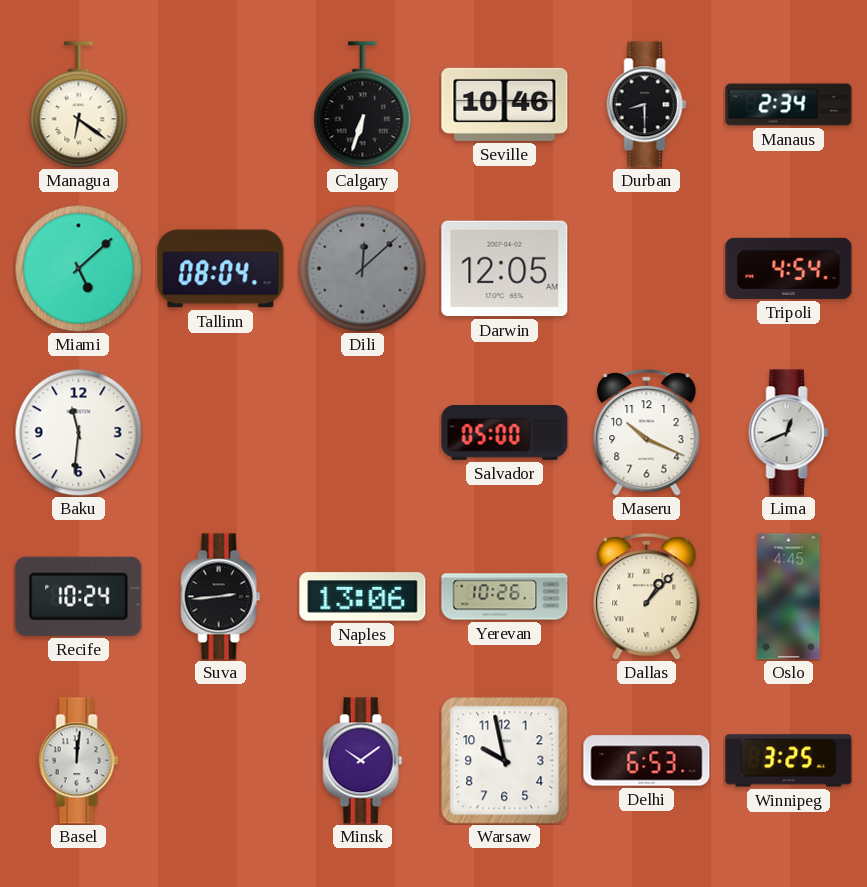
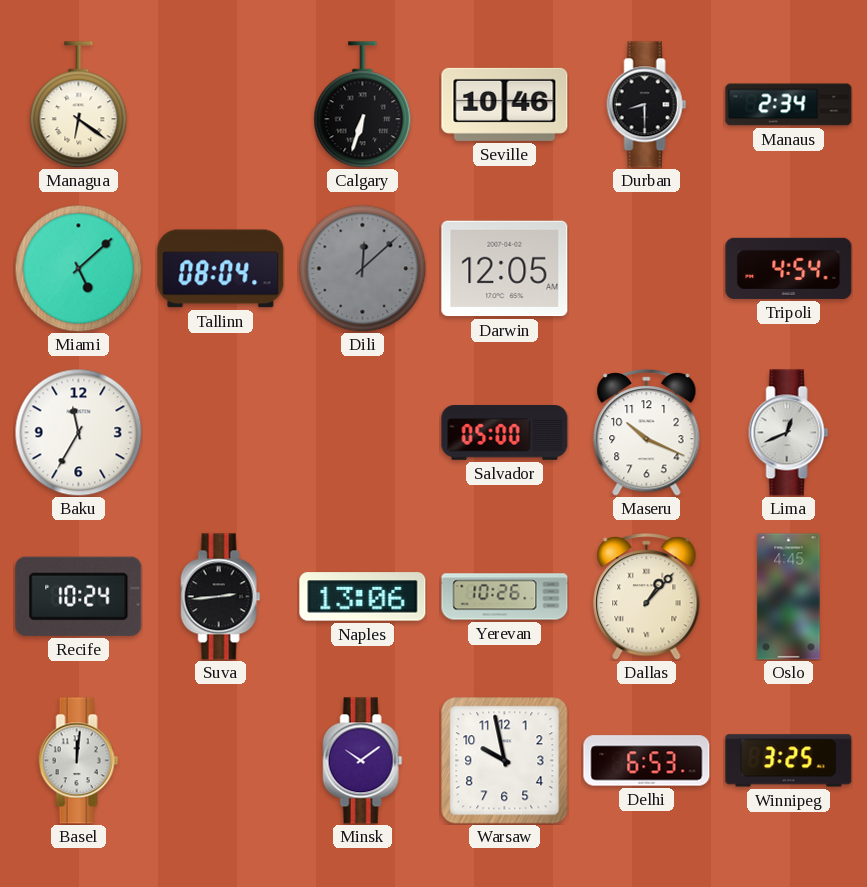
Baku: 11:31 -> 11:35
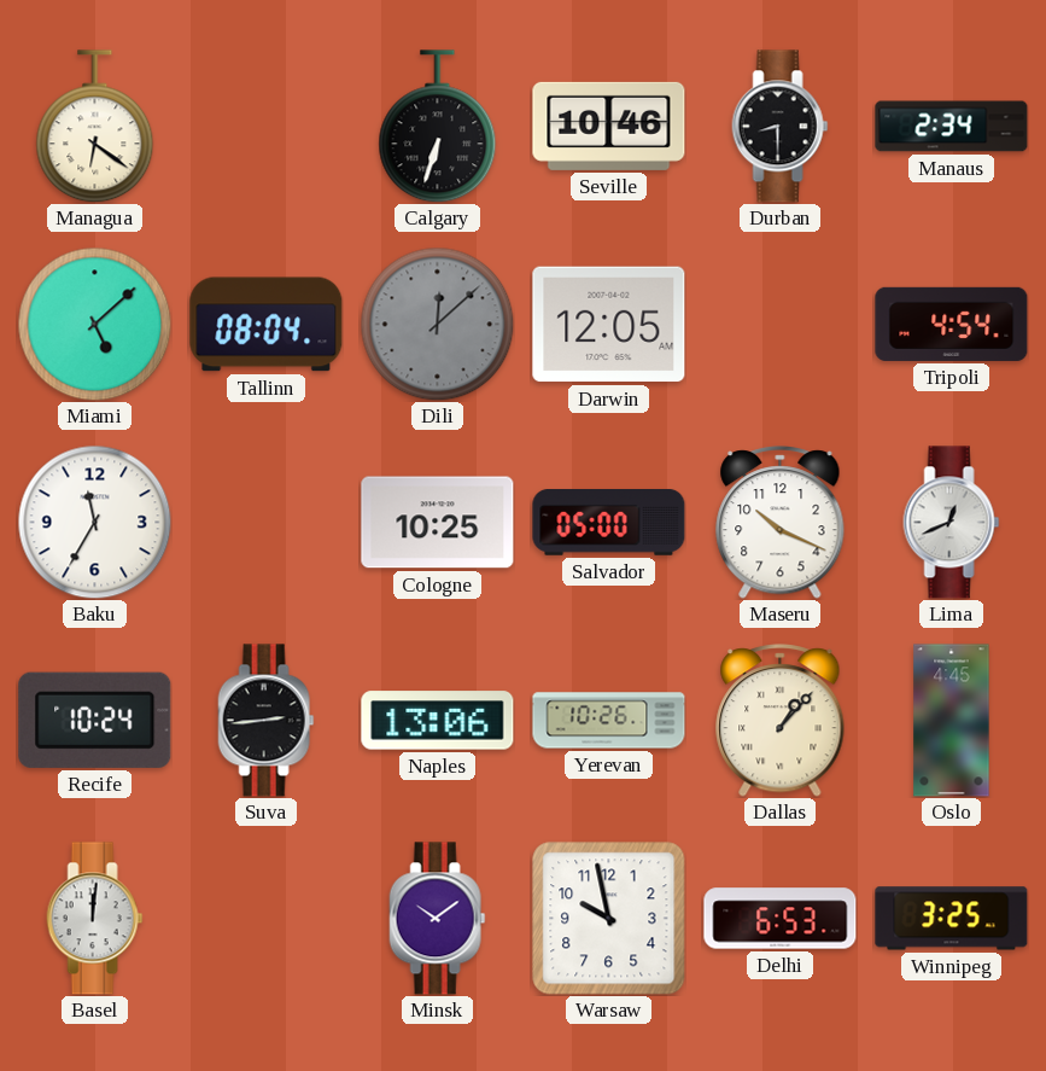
Cologne: none -> 10:25
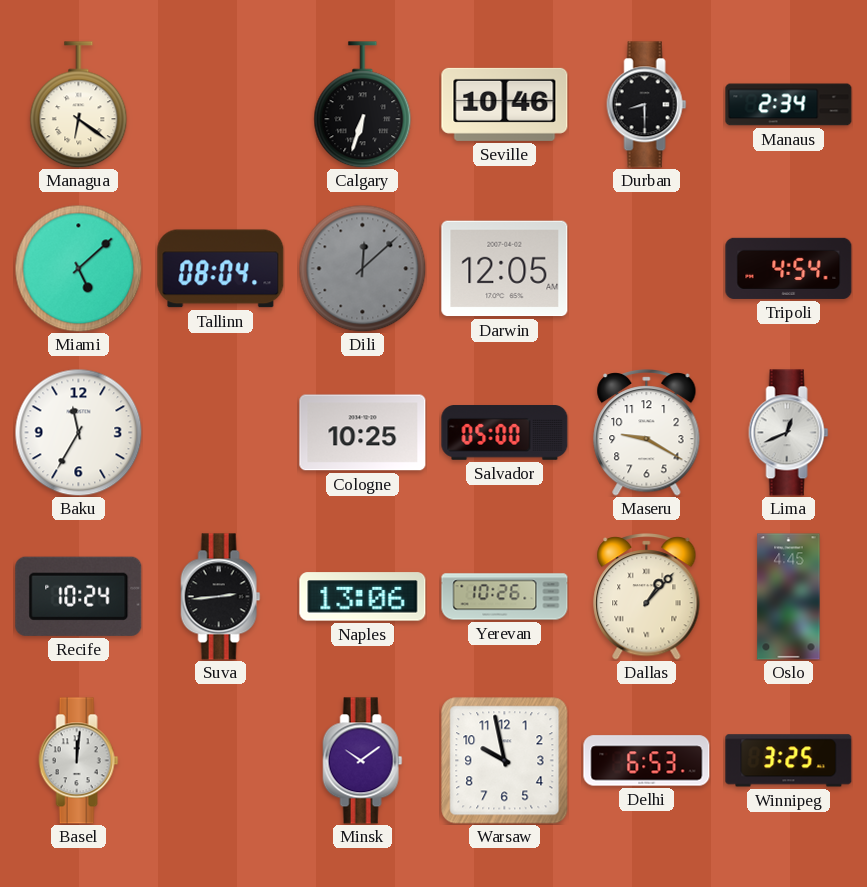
Maseru: 10:19 -> 9:20
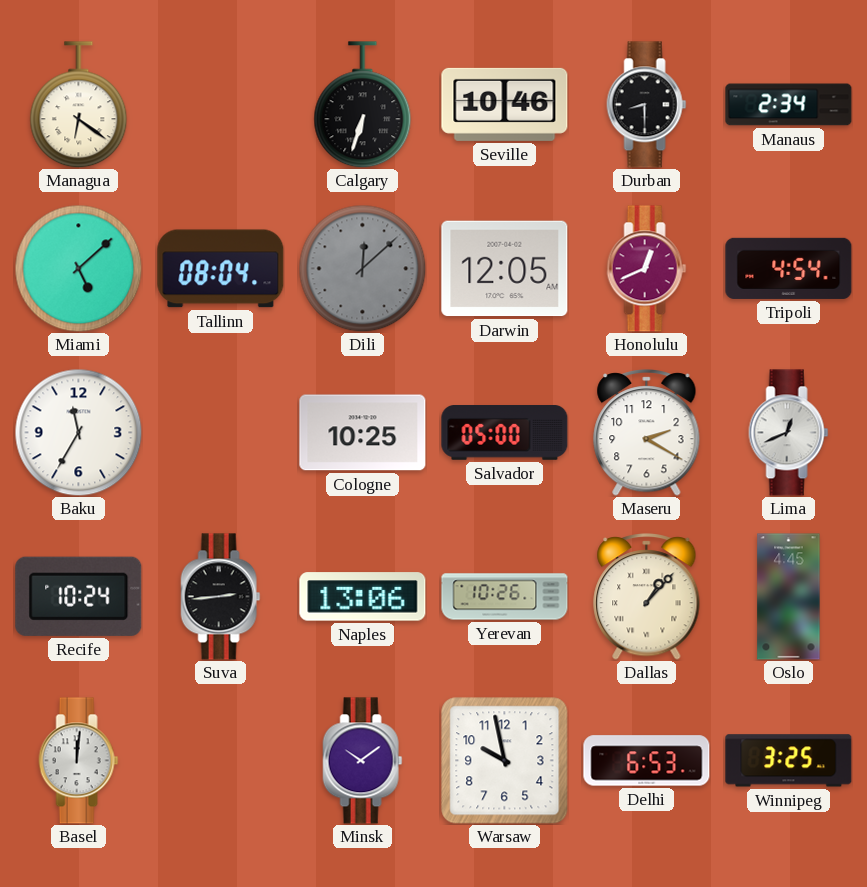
Honolulu: none -> 12:41
Maseru: 9:20 -> 2:20
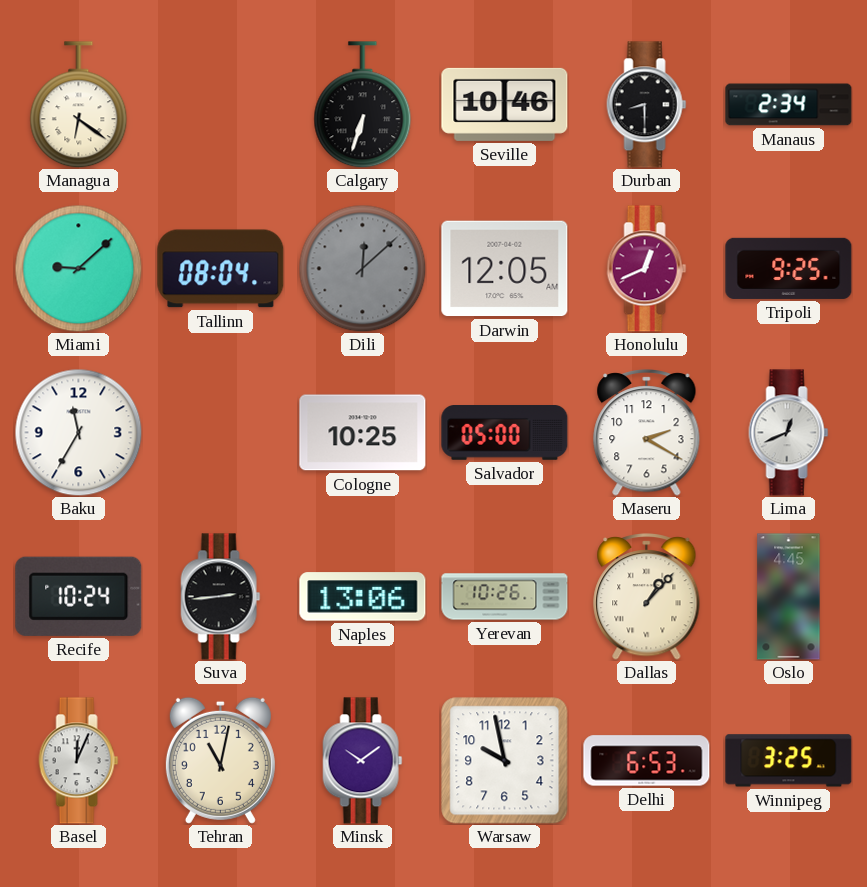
Miami: 5:08 -> 9:08
Tripoli: 4:54 -> 9:25
Basel: 12:01 -> 12:04
Tehran: none -> 11:02
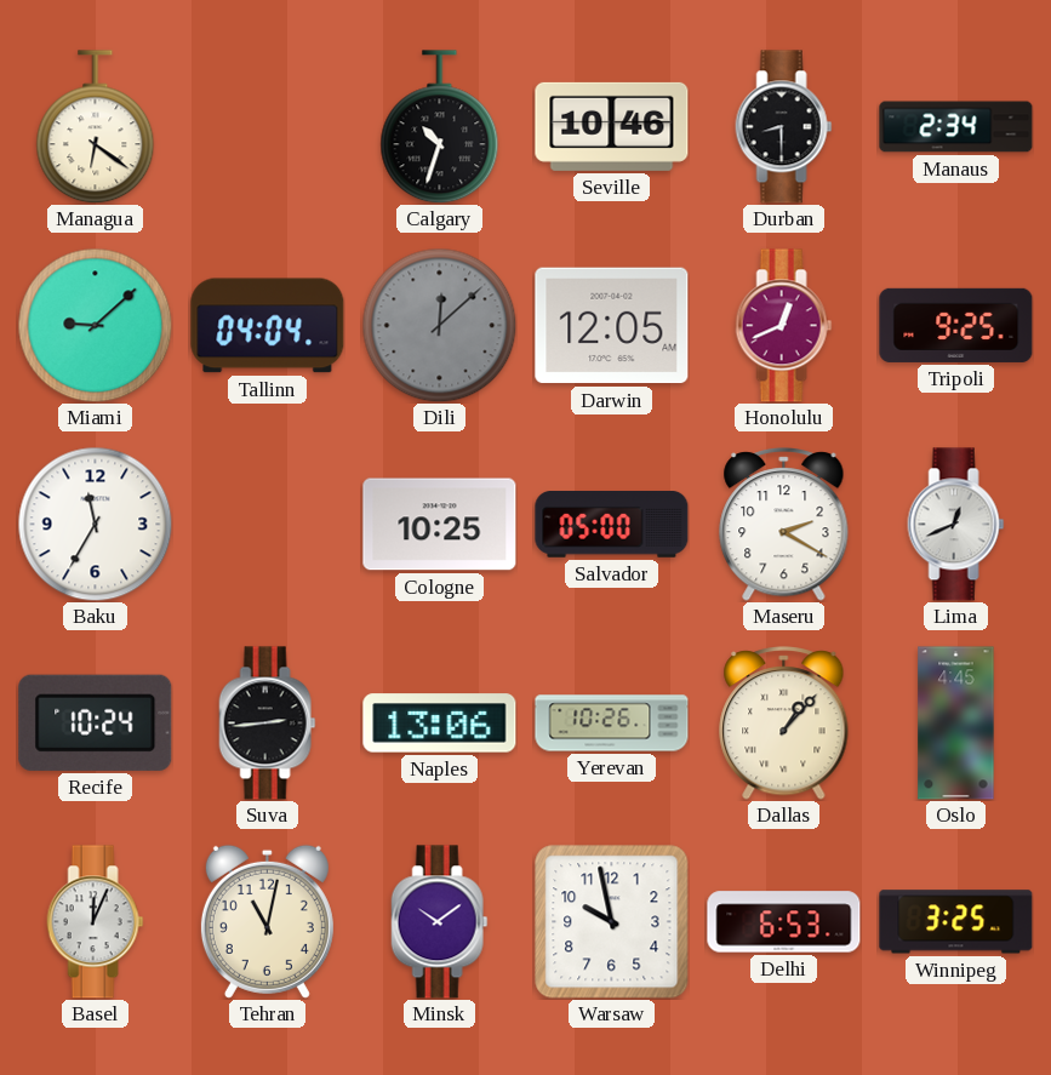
Calgary: 6:33 -> 10:33
Tallinn: 08:04 -> 04:04
